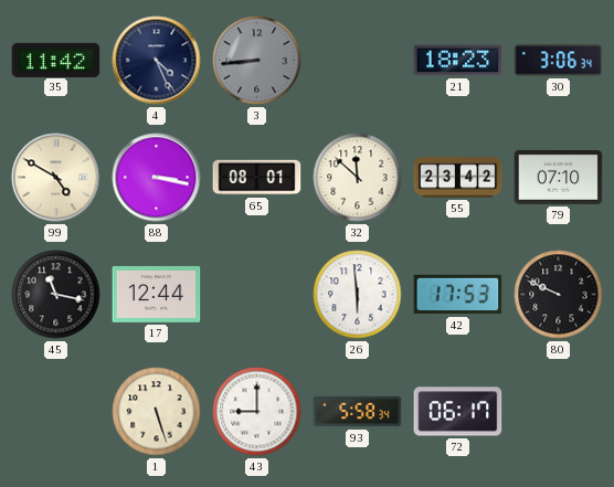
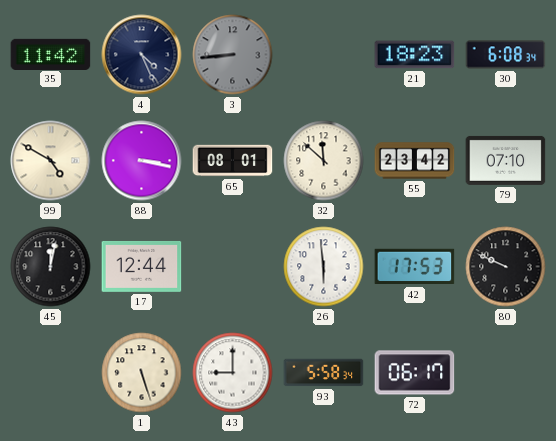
30: 3:06 -> 6:08
45: 11:17 -> 12:02
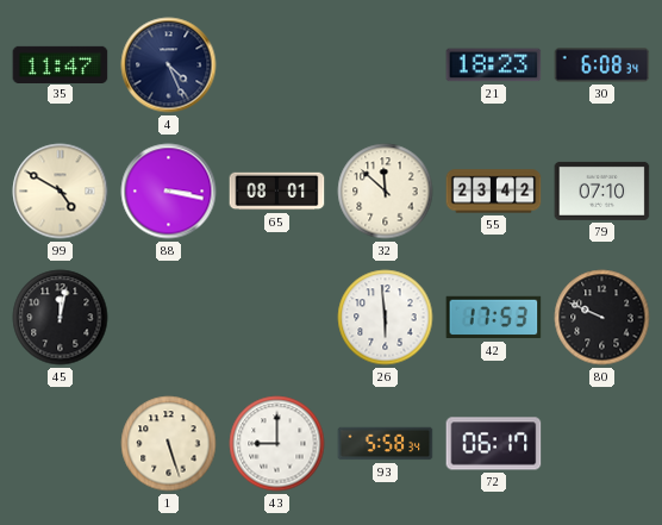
35: 11:42 -> 11:47
3: 8:44 -> none
17: 12:44 -> none
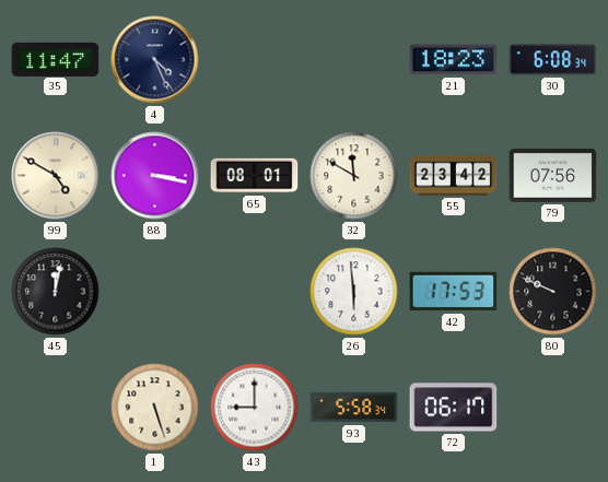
32: 11:52 -> 11:50
79: 07:10 -> 07:56
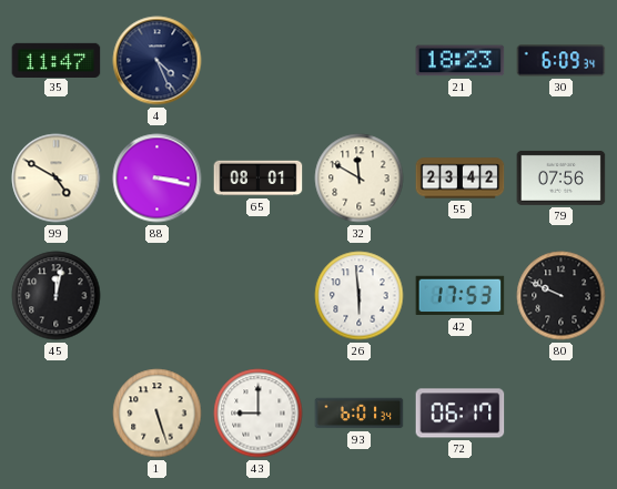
30: 6:08 -> 6:09
93: 5:58 -> 6:01
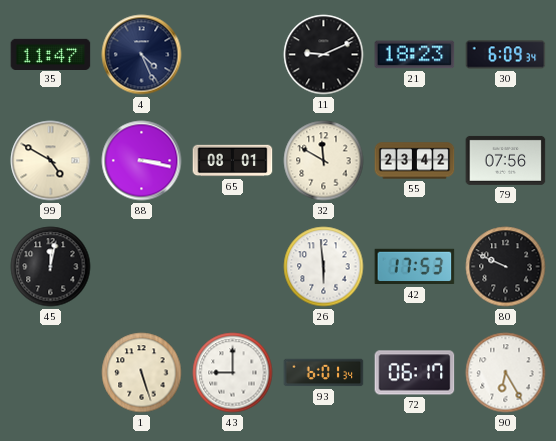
11: none -> 9:11
90: none -> 6:25
